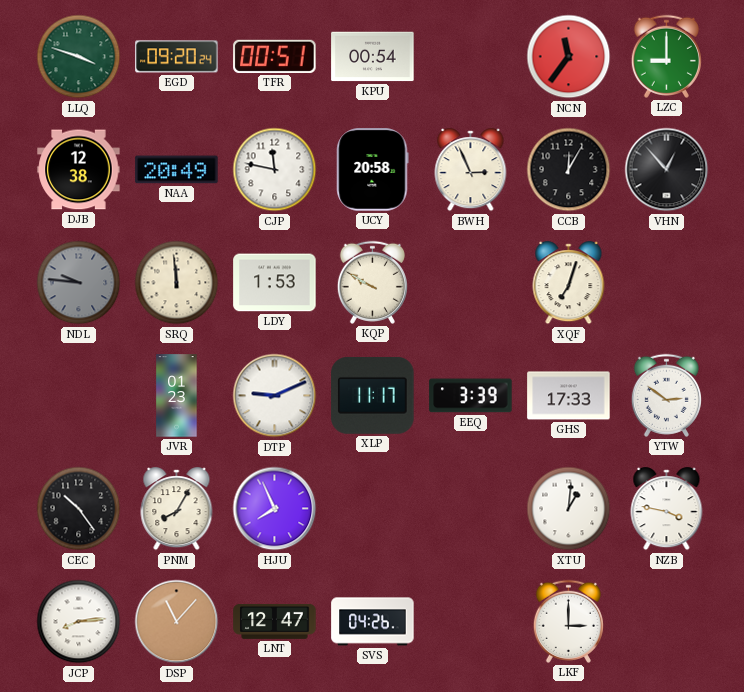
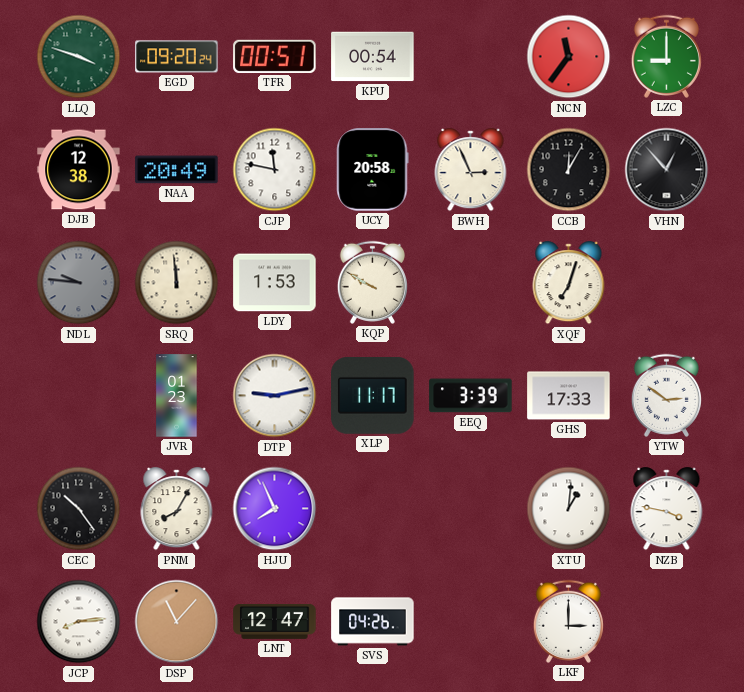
DTP: 9:11 -> 9:13
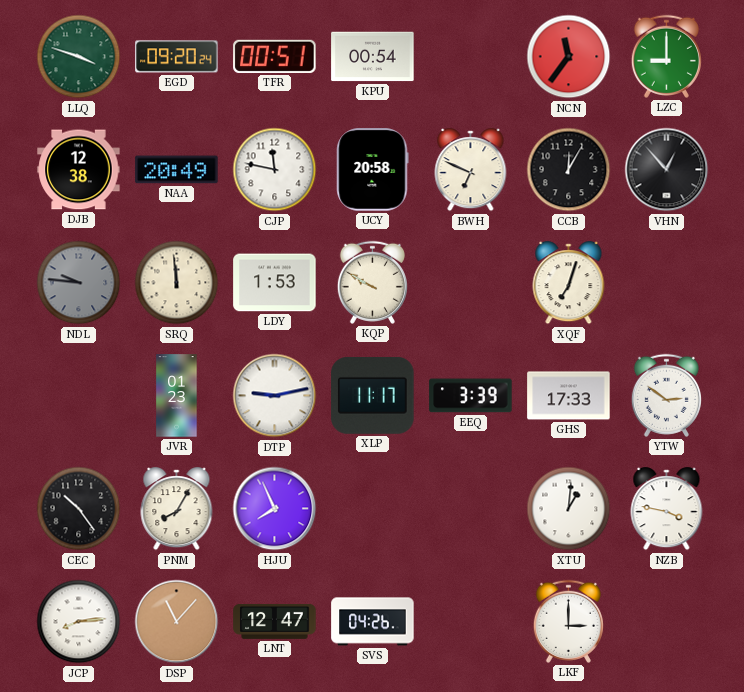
BWH: 2:56 -> 6:49
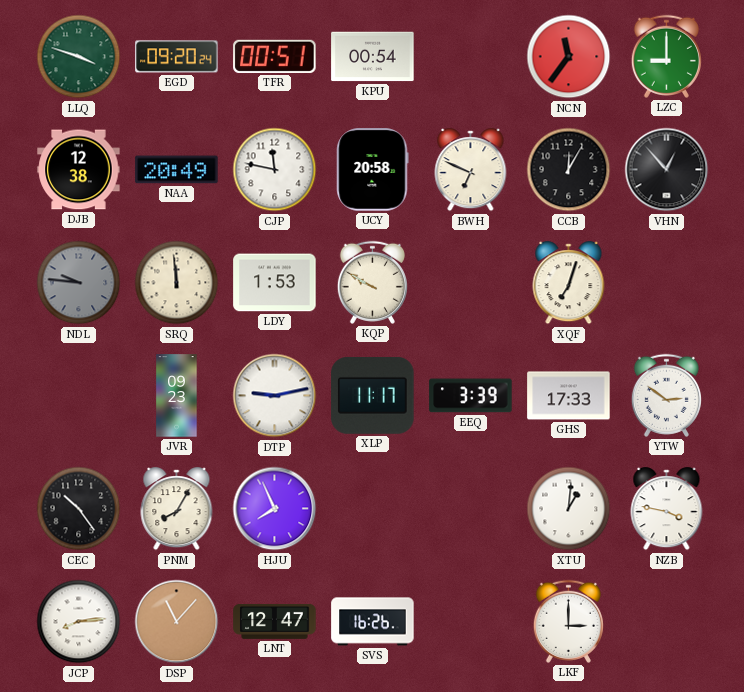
JVR: 01:23 -> 09:23
SVS: 04:26 -> 16:26
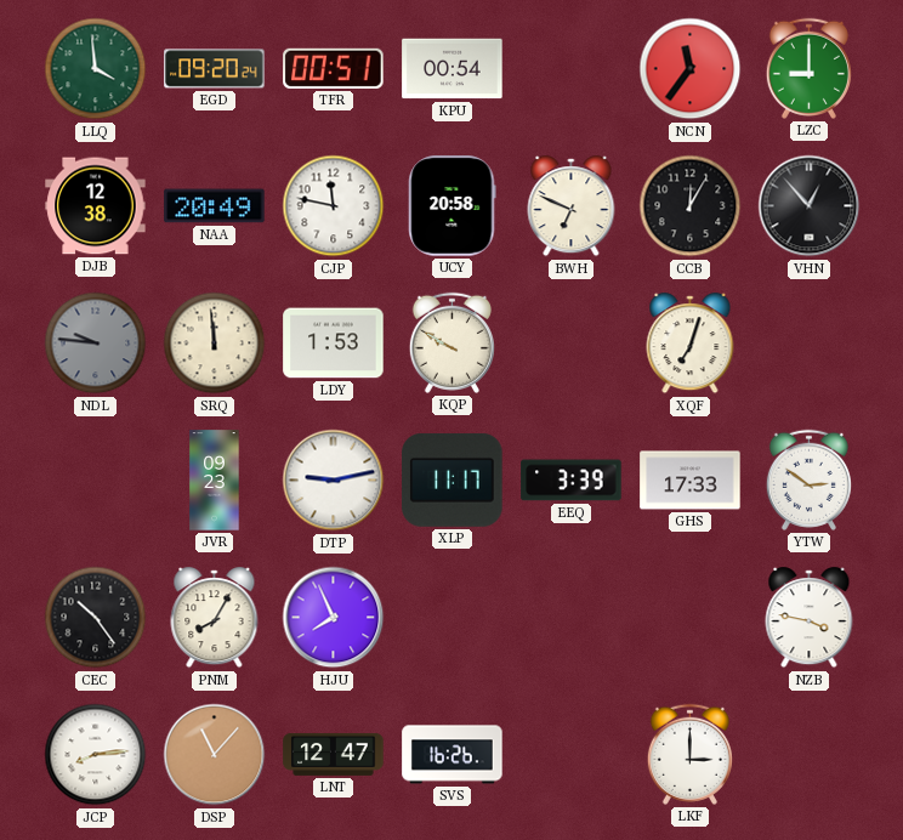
LLQ: 3:48 -> 3:59
XTU: 1:01 -> none
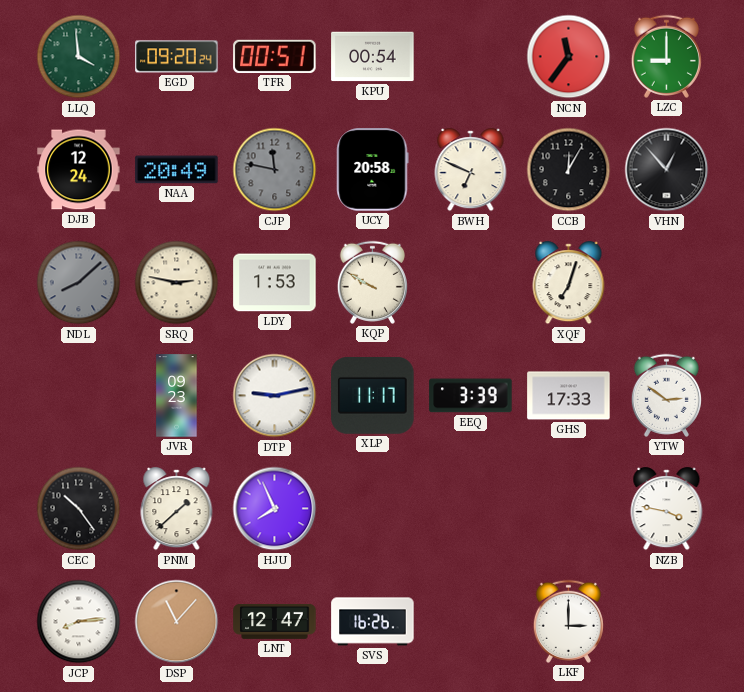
DJB: 12:38 -> 12:24
CJP dial: white -> grey
NDL: 9:46 -> 8:08
SRQ: 11:59 -> 2:47
PNM: 8:05 -> 1:38
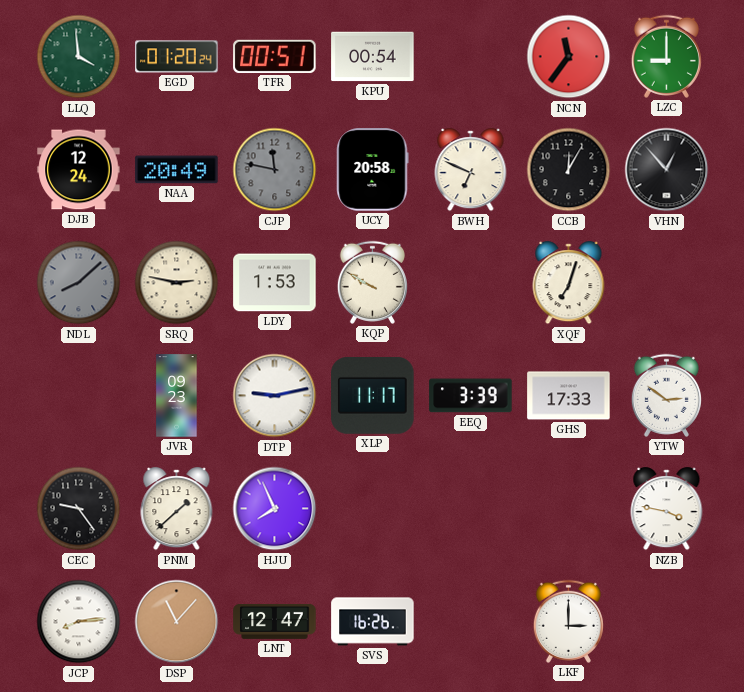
EGD: 09:20 -> 01:20
CEC: 10:24 -> 9:24
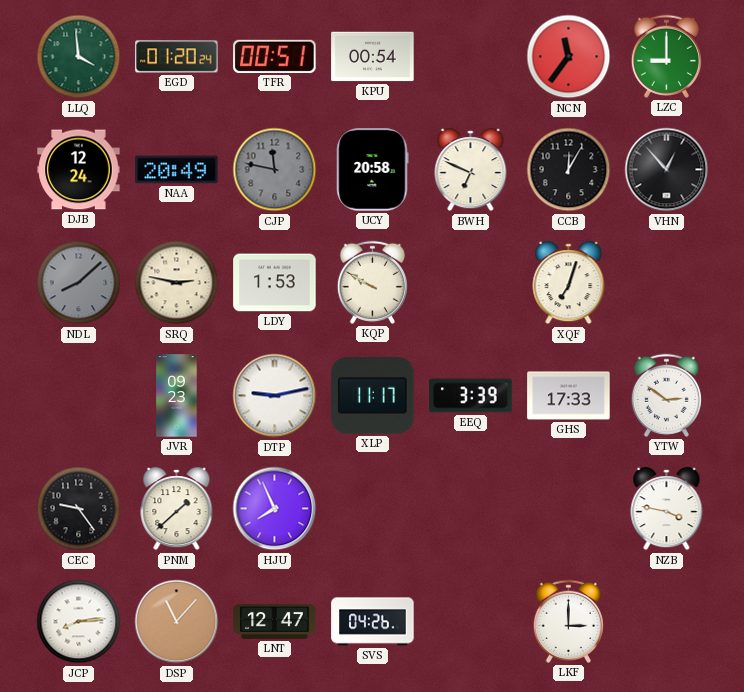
SVS: 16:26 -> 04:26
